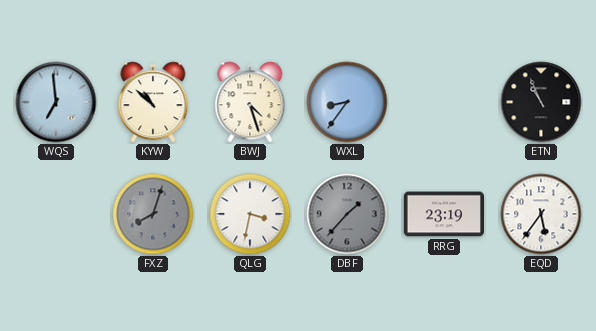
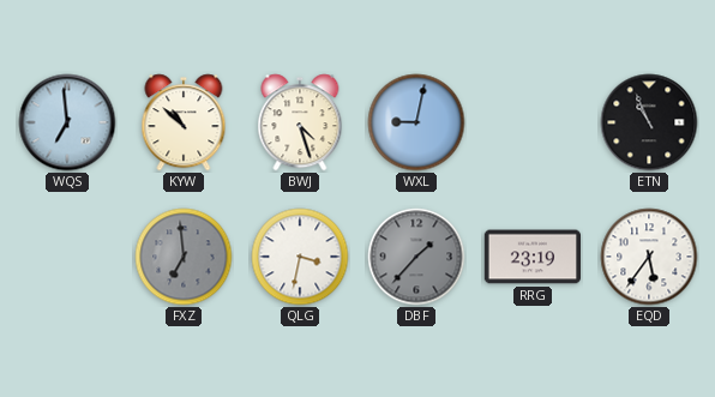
WXL: 8:36 -> 9:02
FXZ: 8:03 -> 6:59
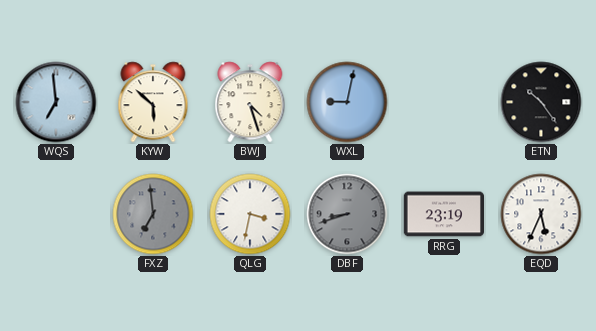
KYW: 10:52 -> 5:52
ETN: 10:56 -> 10:24
DBF: 1:37 -> 8:42
EQD: 5:36 -> 5:34
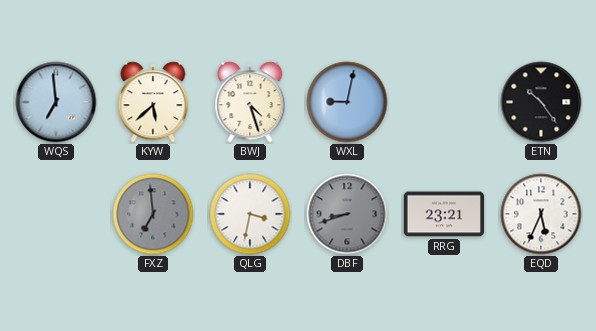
KYW: 5:52 -> 5:38
RRG: 23:19 -> 23:21
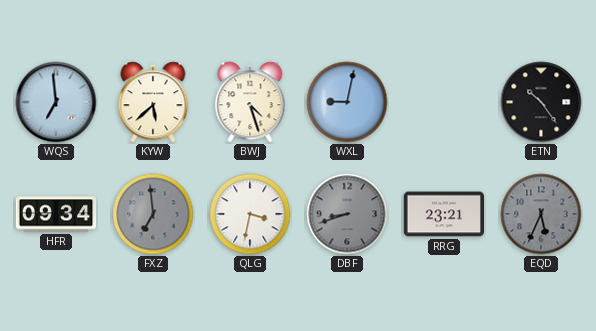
HFR: none -> 09:34
EQD dial: white -> grey
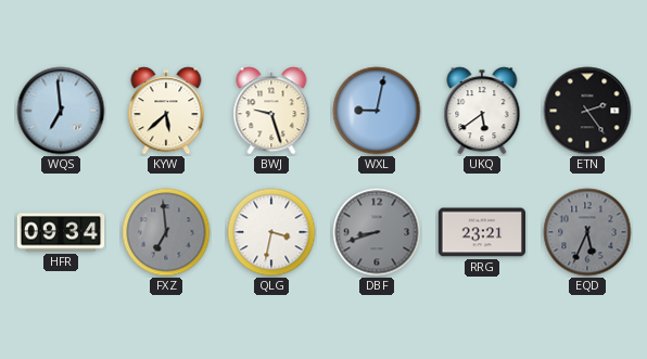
BWJ: 4:27 -> 9:27
UKQ: none -> 5:39
ETN: 10:24 -> 2:24
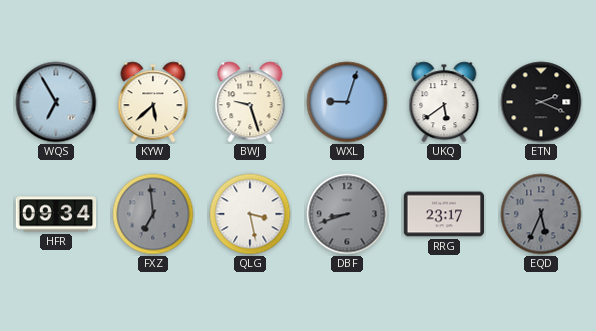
WQS: 6:59 -> 6:55
WXL: 9:02 -> 9:03
ETN: 2:24 -> 2:19
QLG: 3:32 -> 3:28
RRG: 23:21 -> 23:17
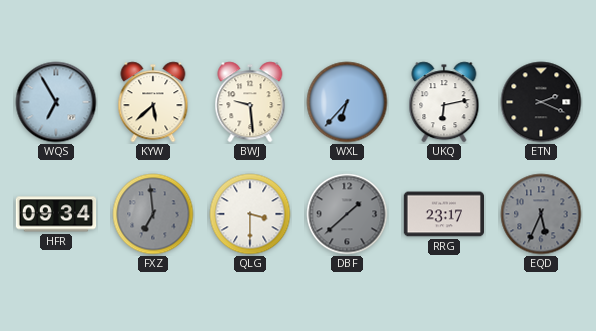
BWJ: 9:27 -> 9:29
WXL: 9:03 -> 6:37
UKQ: 5:39 -> 6:13
QLG: 3:28 -> 3:30
DBF: 8:42 -> 1:38
